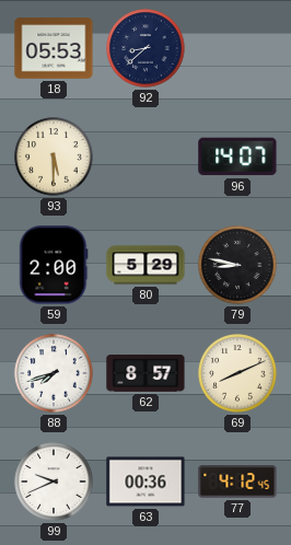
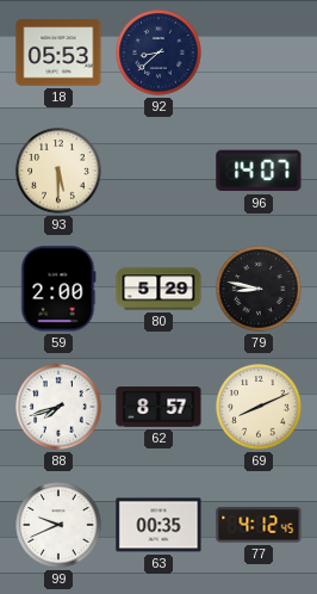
63: 00:36 -> 00:35
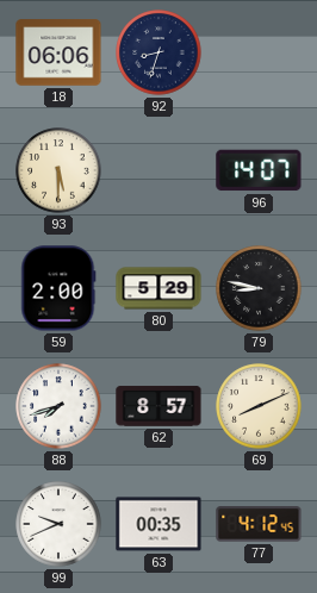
18: 05:53 -> 06:06
92: 8:38 -> 8:33
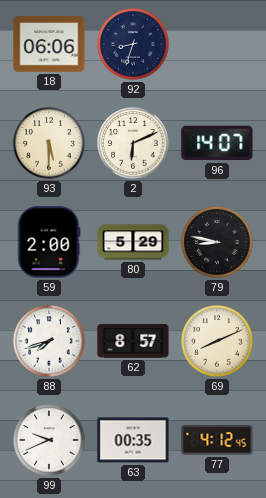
2: none -> 6:11
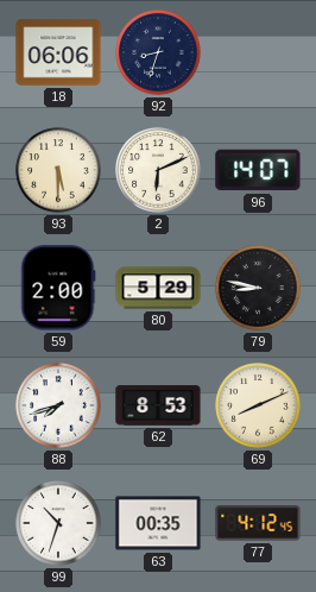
62: 8:57 -> 8:53
99: 9:41 -> 10:33
